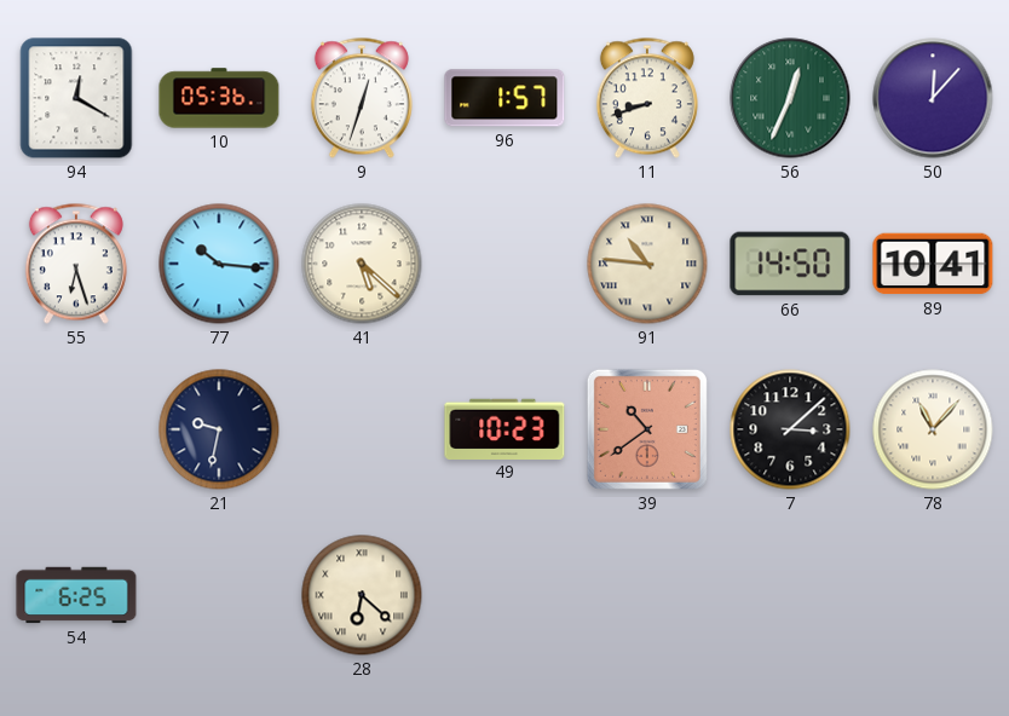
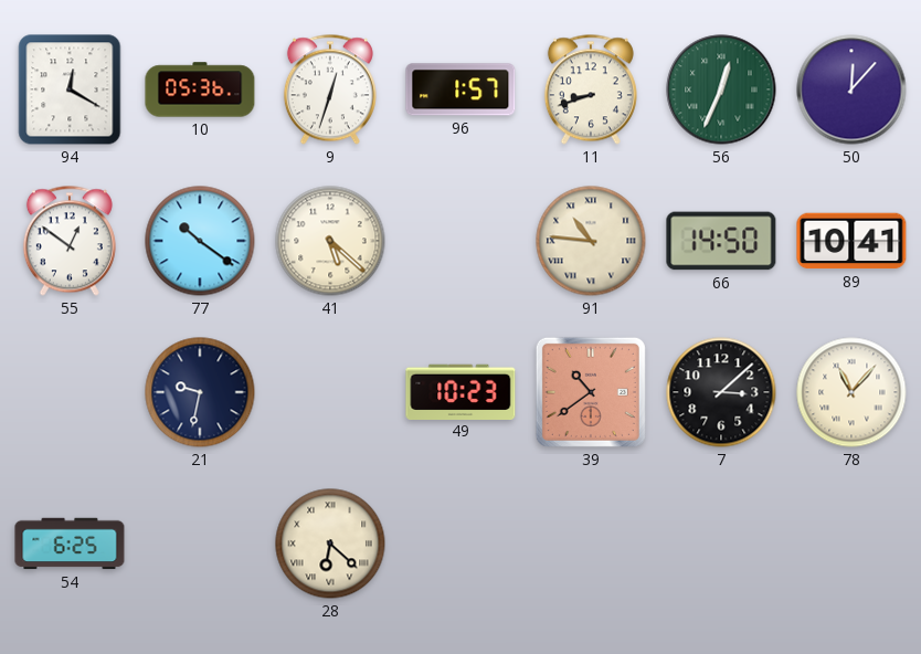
55: 6:27 -> 12:51
77: 10:16 -> 10:21
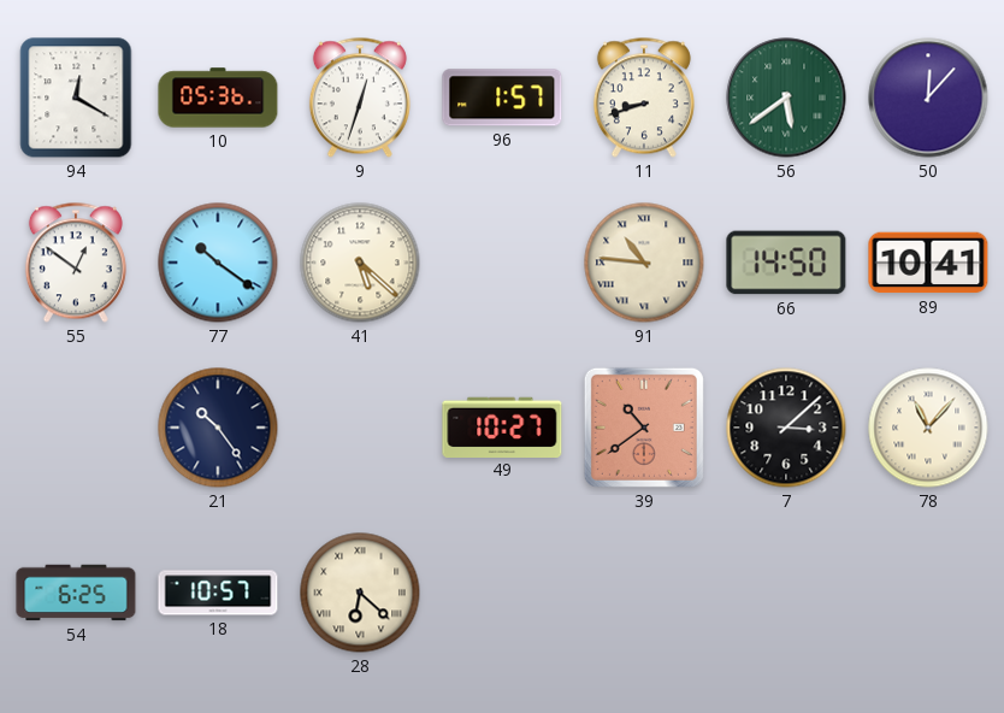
56: 12:34 -> 5:39
21: 9:32 -> 10:24
49: 10:23 -> 10:27
18: none -> 10:57
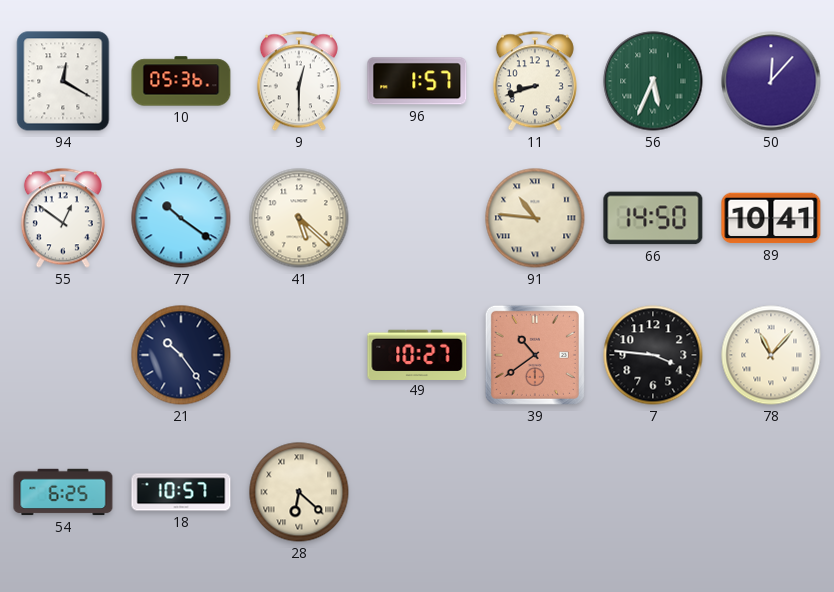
9: 12:33 -> 12:30
56: 5:39 -> 5:34
7: 3:08 -> 3:46
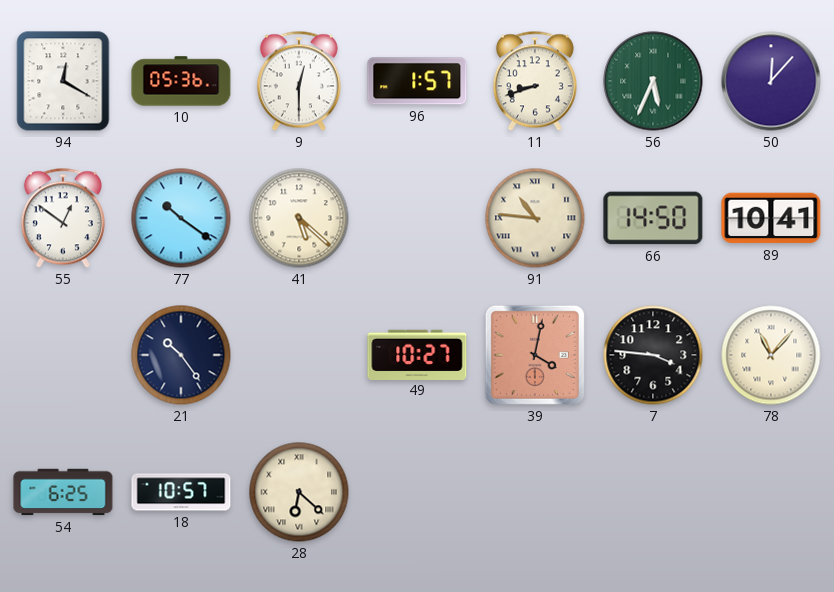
39: 10:39 -> 4:02
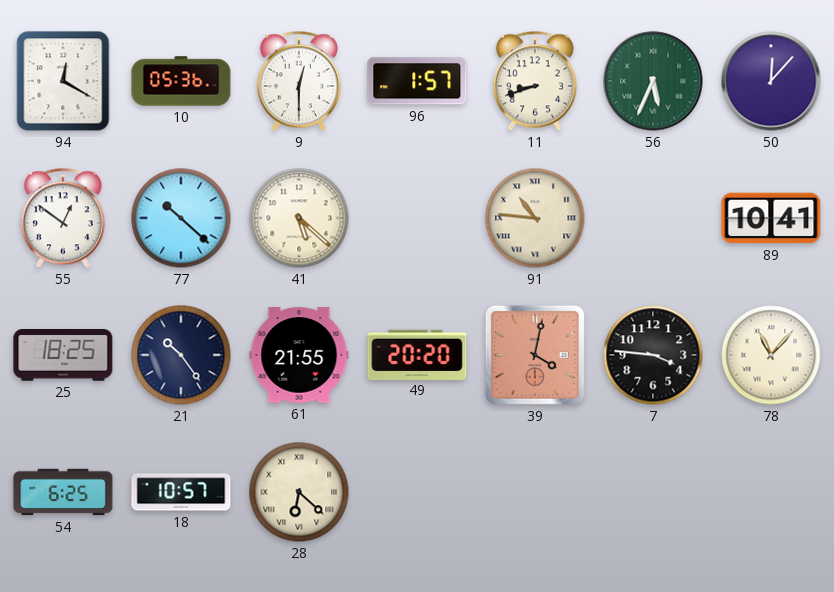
77: 10:21 -> 10:22
66: 14:50 -> none
25: none -> 18:25
61: none -> 21:55
49: 10:27 -> 20:20
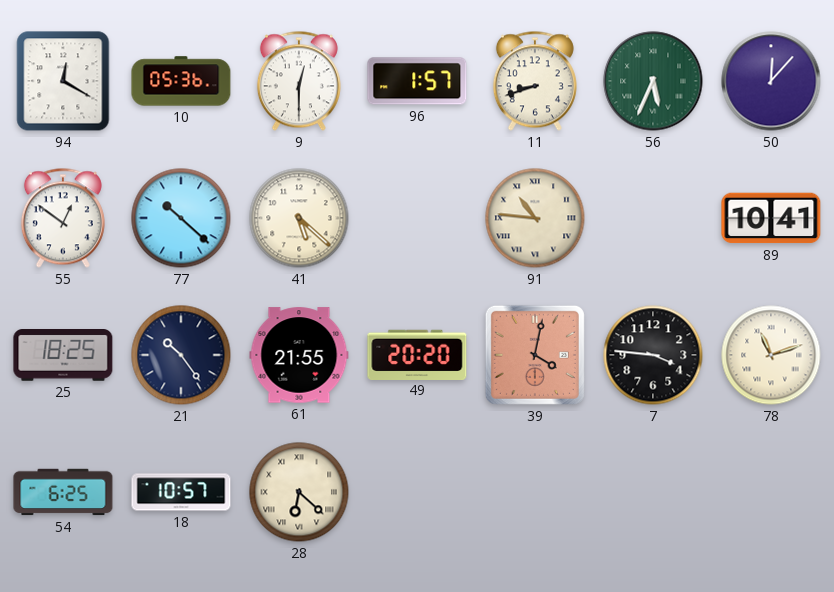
78: 11:07 -> 11:12
